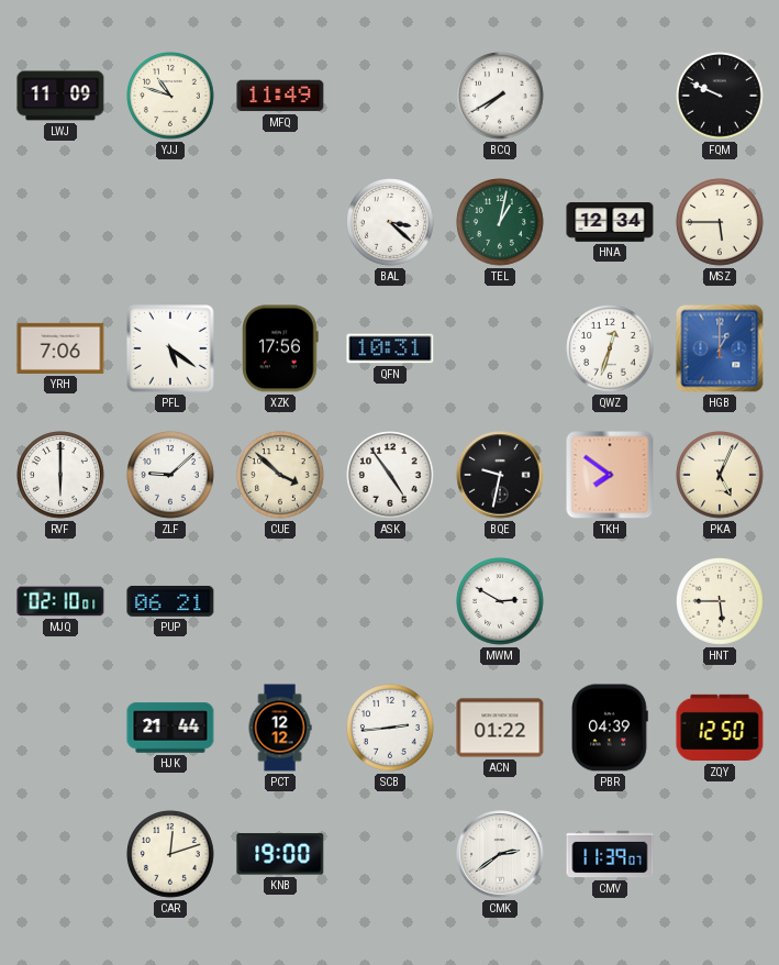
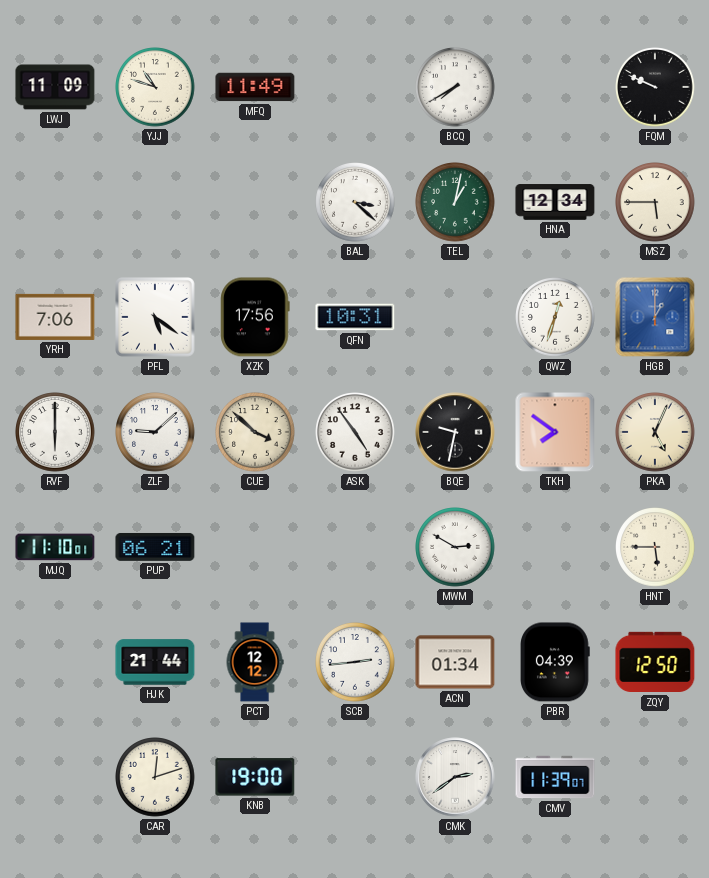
MJQ: 02:10 -> 11:10
ACN: 01:22 -> 01:34
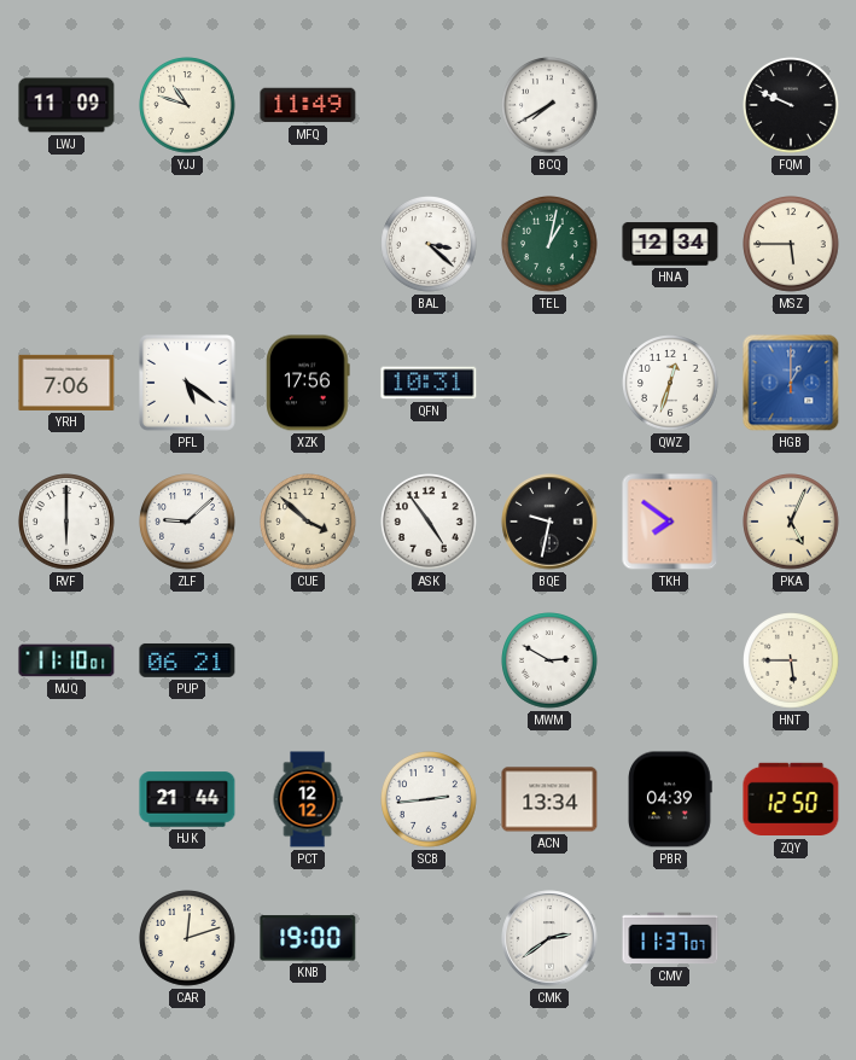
ACN: 01:34 -> 13:34
CMV: 11:39 -> 11:37
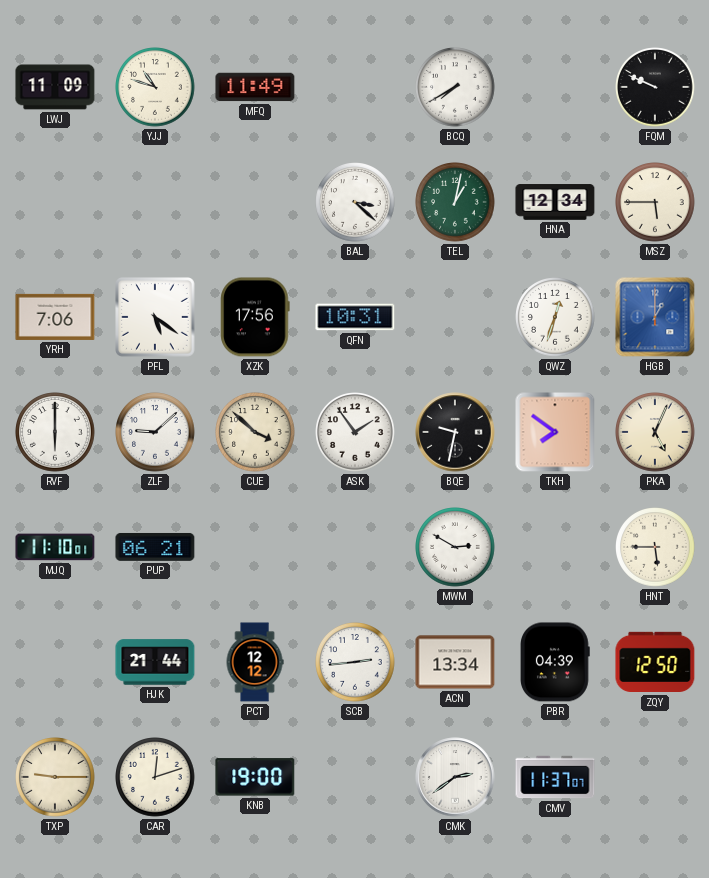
ASK: 4:54 -> 1:54
TXP: none -> 9:15
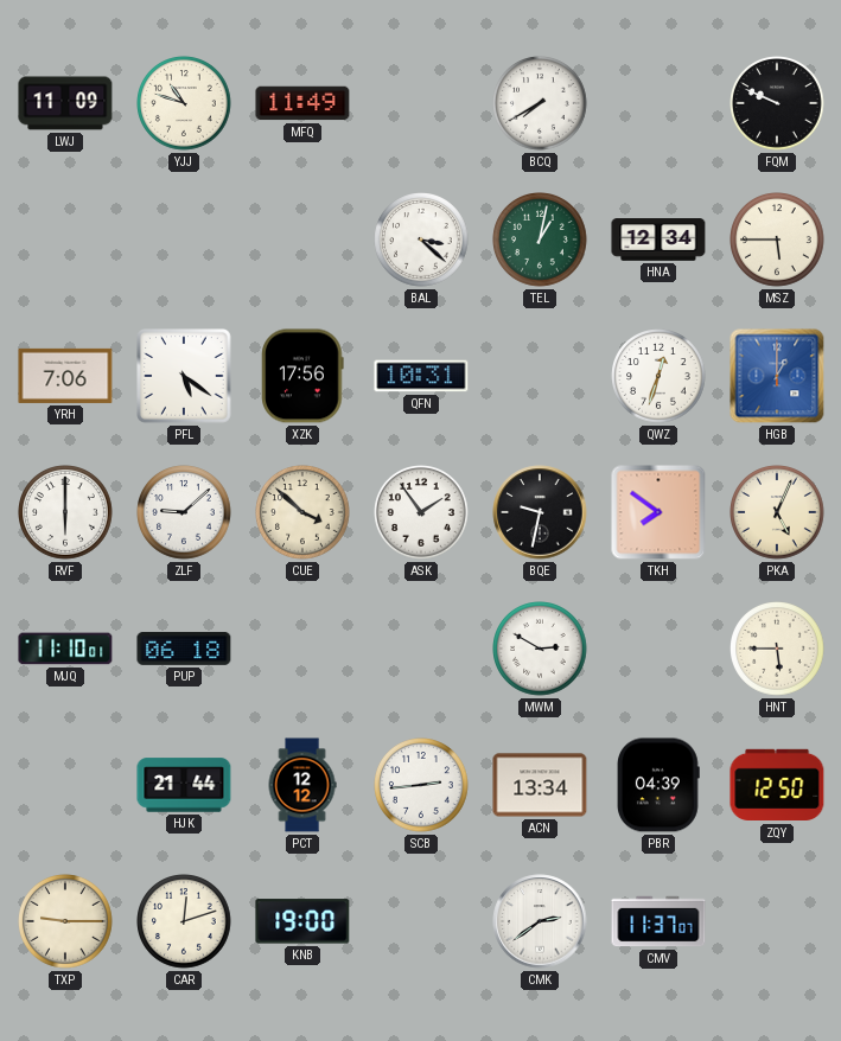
PUP: 06:21 -> 06:18
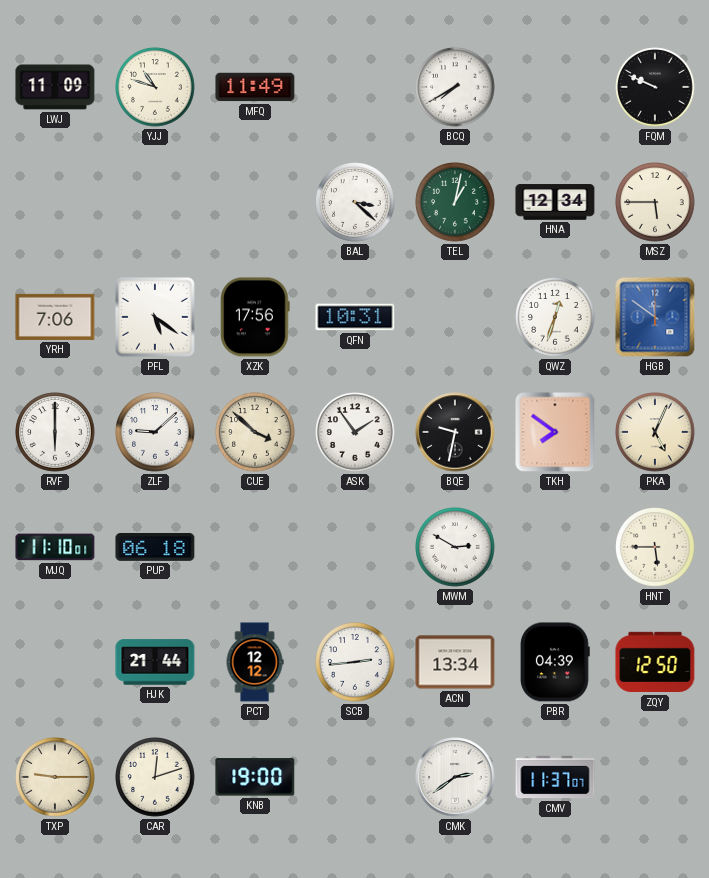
HGB: 1:00 -> 11:51
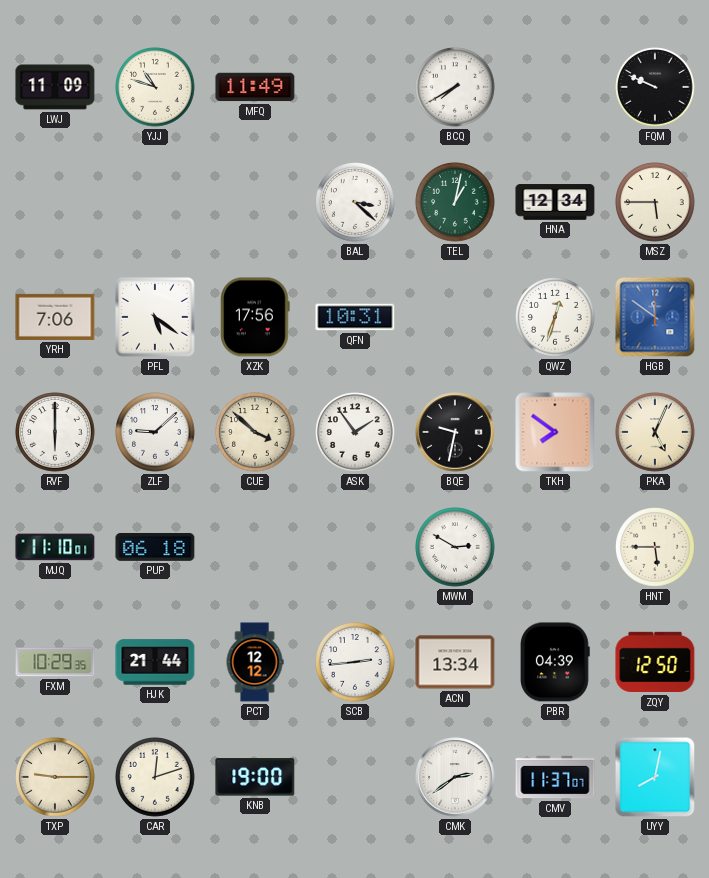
FXM: none -> 10:29
UYY: none -> 8:02
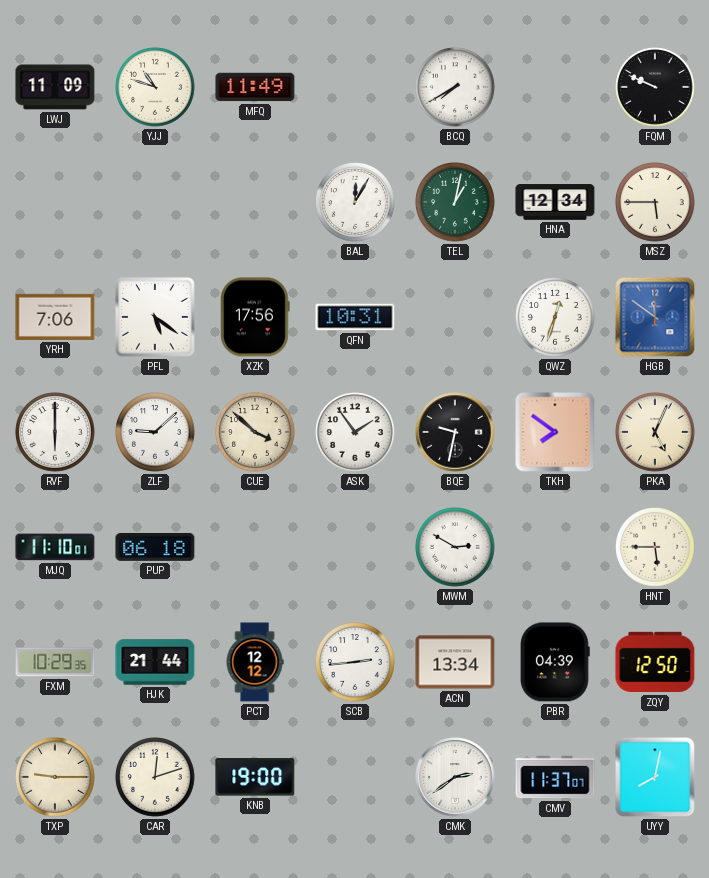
BAL: 3:22 -> 12:05
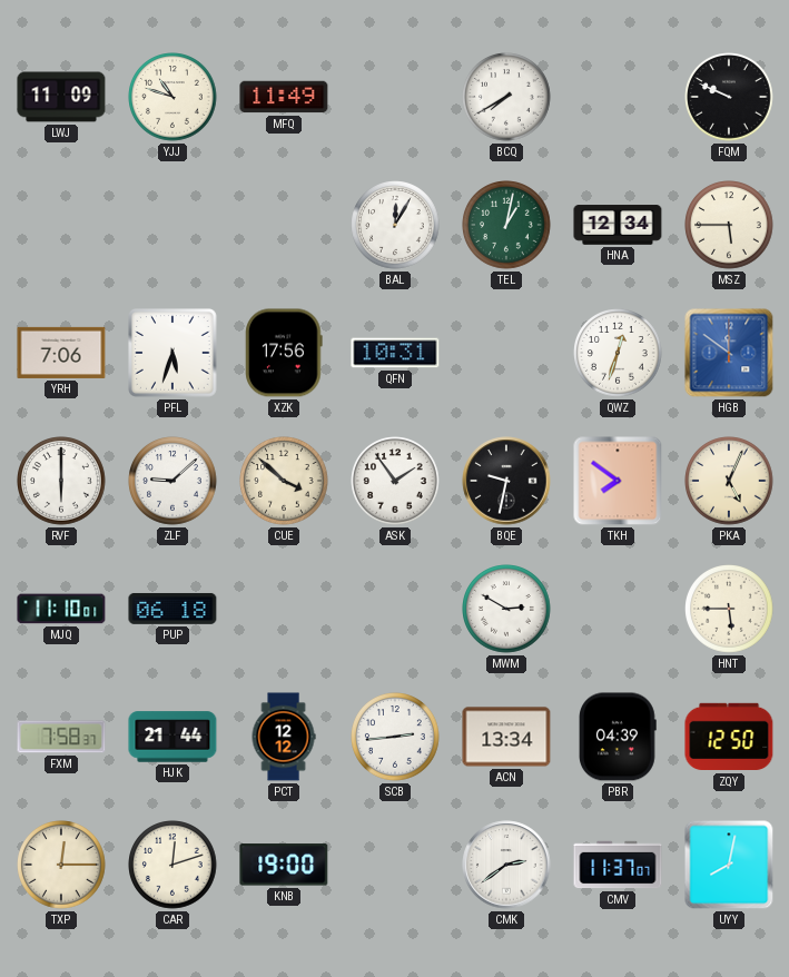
PFL: 5:21 -> 5:33
FXM: 10:29 -> 7:58
TXP: 9:15 -> 12:15
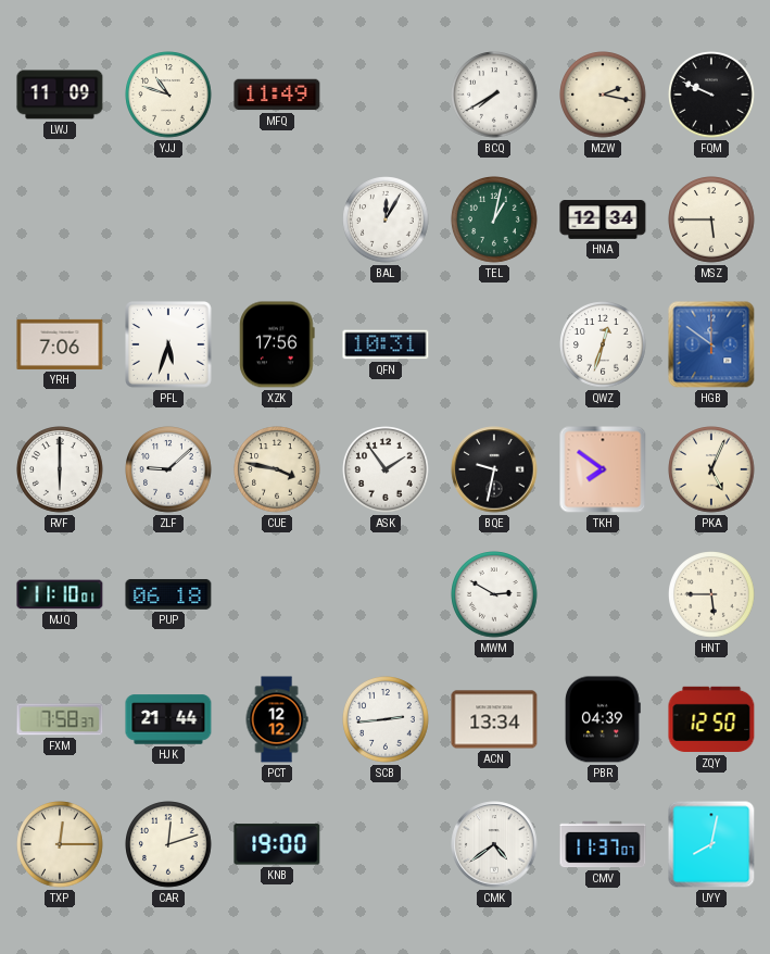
MZW: none -> 2:17
CUE: 3:52 -> 3:47
CMK: 2:39 -> 4:39
